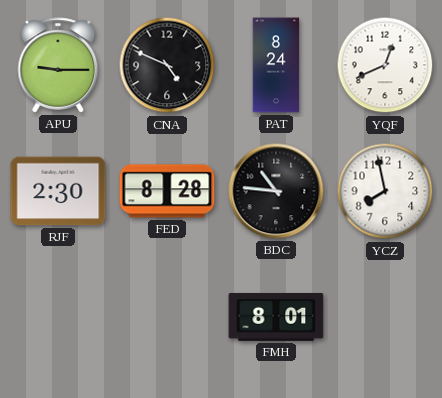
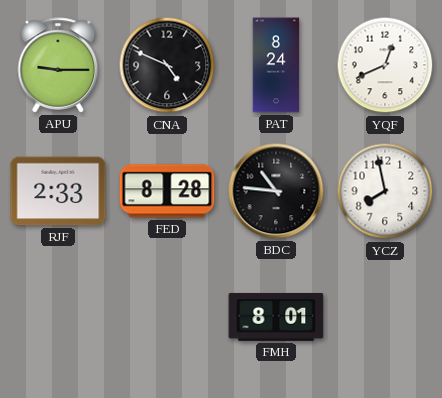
RJF: 2:30 -> 2:33
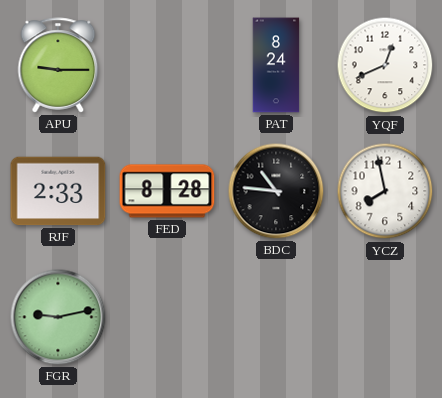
CNA: 4:49 -> none
FGR: none -> 9:13
FMH: 8:01 -> none
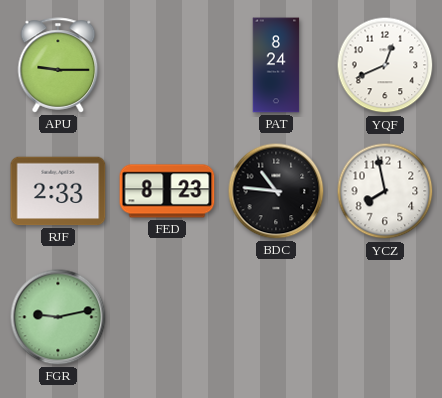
FED: 8:28 -> 8:23
